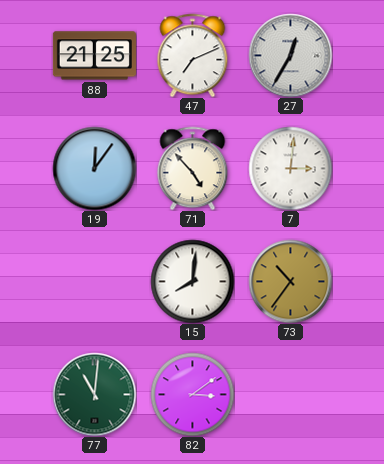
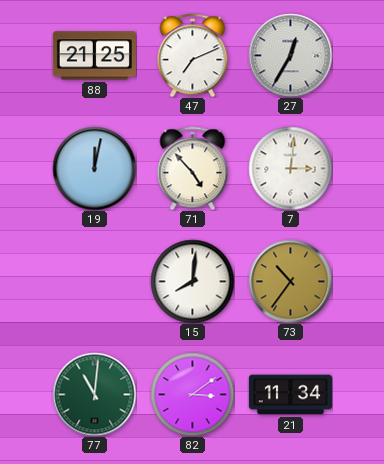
19: 12:06 -> 12:02
21: none -> 11:34
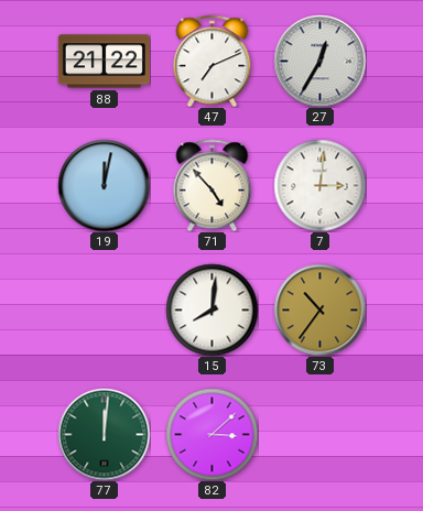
88: 21:25 -> 21:22
77: 11:01 -> 12:01
82: 3:09 -> 3:08
21: 11:34 -> none
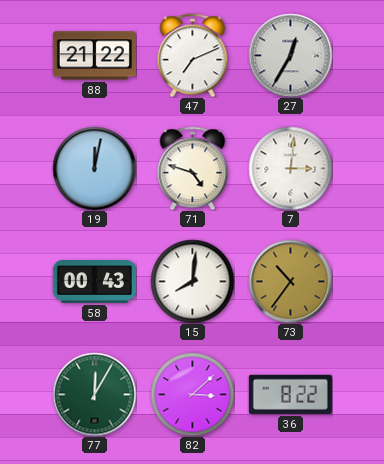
71: 4:53 -> 4:48
58: none -> 00:43
77: 12:01 -> 12:05
36: none -> 8:22
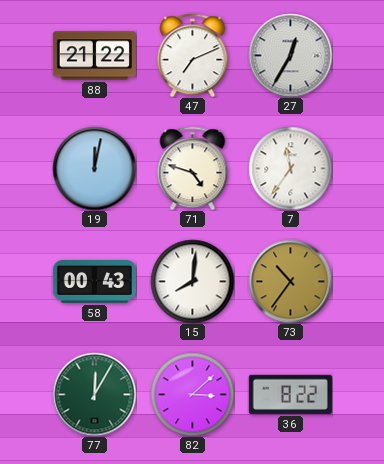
7: 3:01 -> 11:36
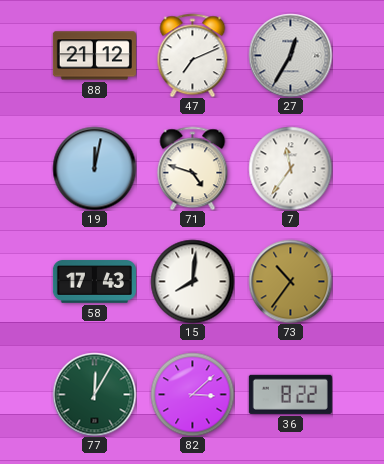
88: 21:22 -> 21:12
58: 00:43 -> 17:43
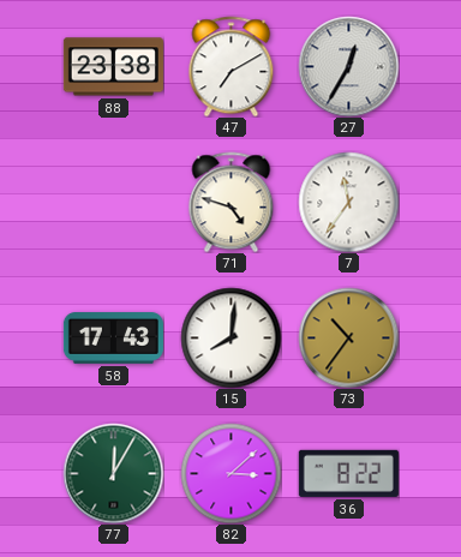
88: 21:12 -> 23:38
47: 7:11 -> 7:10
19: 12:02 -> none
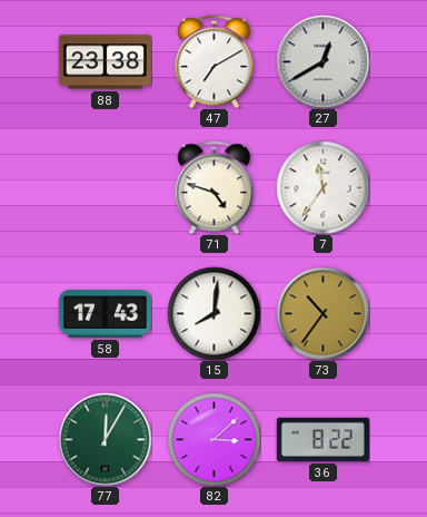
27: 12:35 -> 12:40
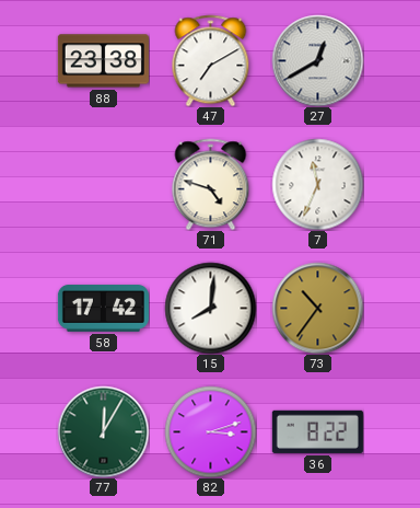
7: 11:36 -> 11:34
58: 17:43 -> 17:42
82: 3:08 -> 3:12
